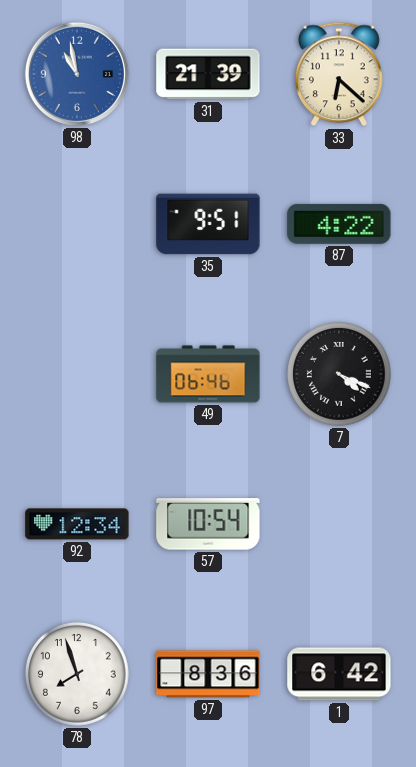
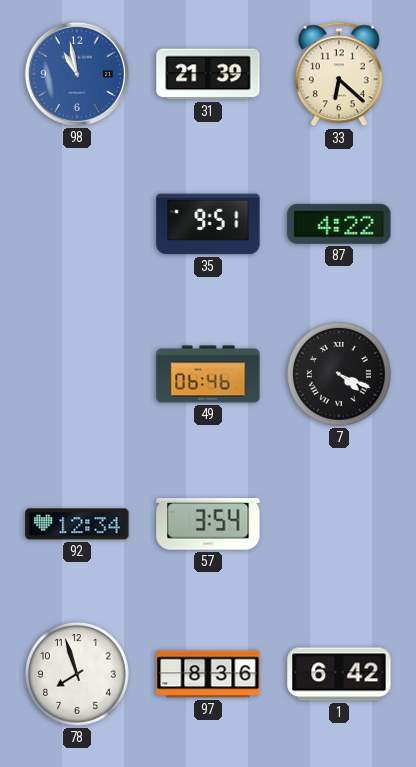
57: 10:54 -> 3:54
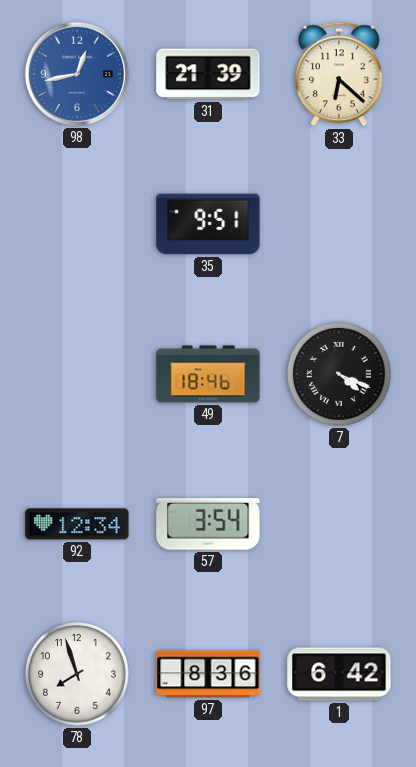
98: 10:58 -> 12:43
87: 4:22 -> none
49: 06:46 -> 18:46
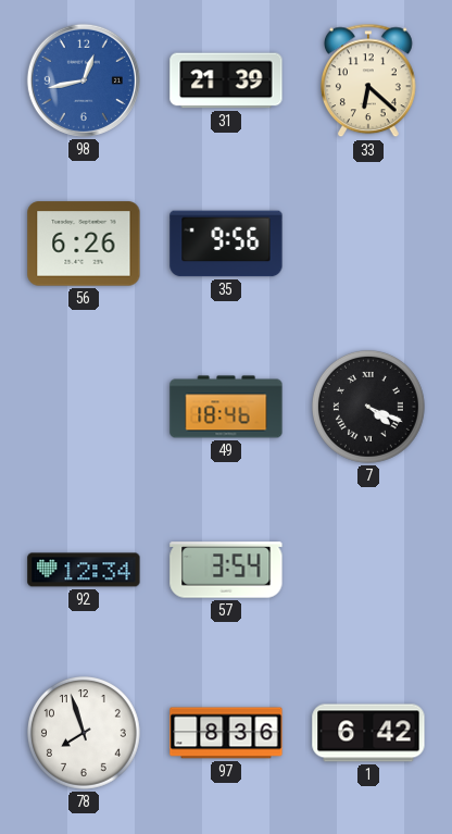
56: none -> 6:26
35: 9:51 -> 9:56
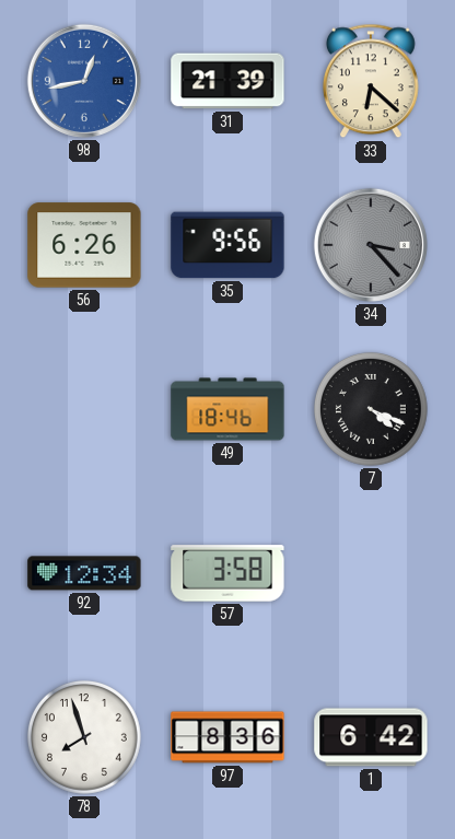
34: none -> 3:23
57: 3:54 -> 3:58
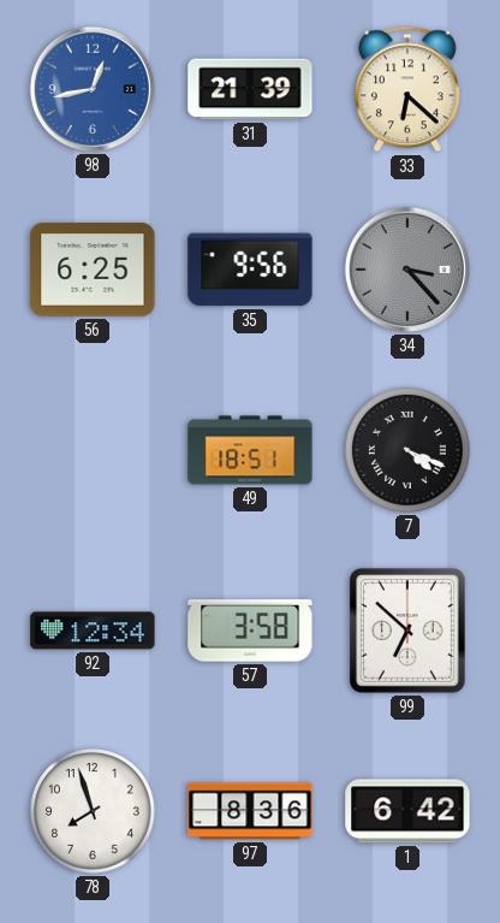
56: 6:26 -> 6:25
49: 18:46 -> 18:51
99: none -> 6:52
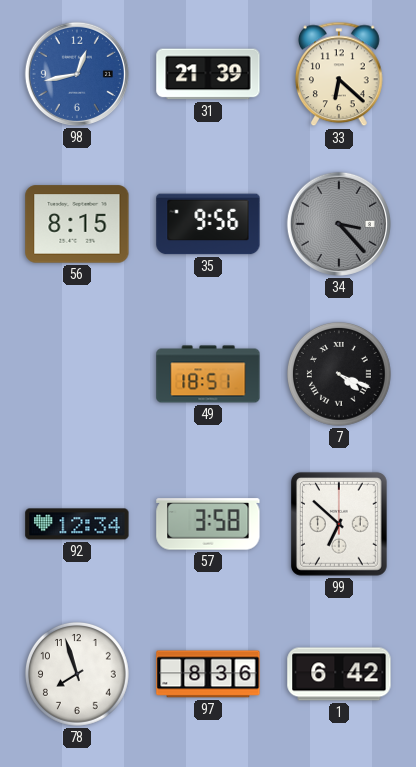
56: 6:25 -> 8:15
